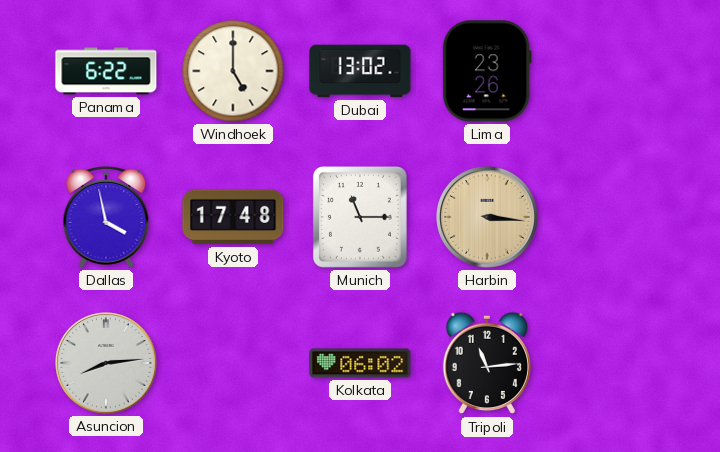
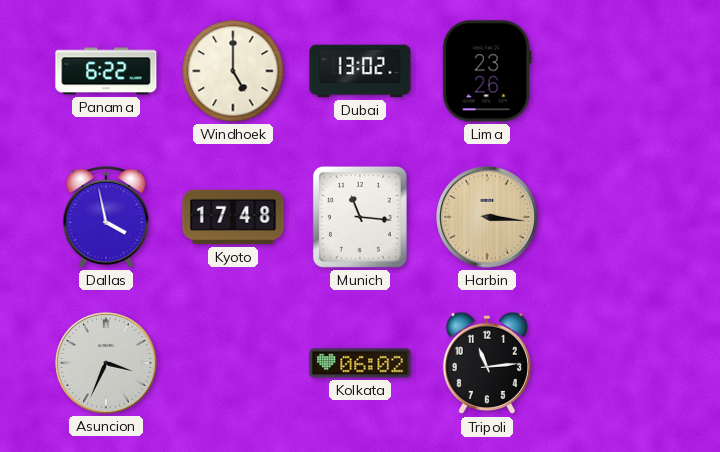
Munich: 11:15 -> 11:16
Asuncion: 8:14 -> 3:34
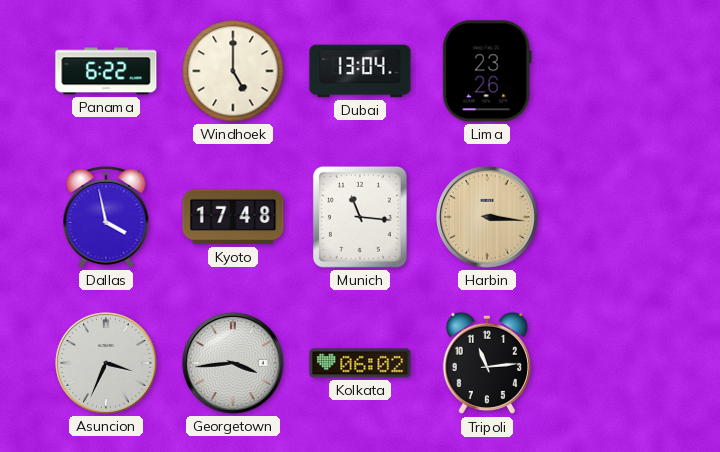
Dubai: 13:02 -> 13:04
Georgetown: none -> 3:44
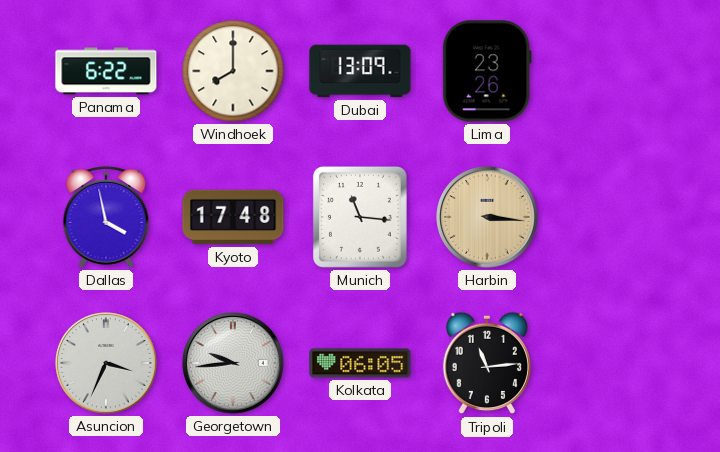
Windhoek: 5:00 -> 8:00
Dubai: 13:04 -> 13:09
Georgetown: 3:44 -> 9:44
Kolkata: 06:02 -> 06:05
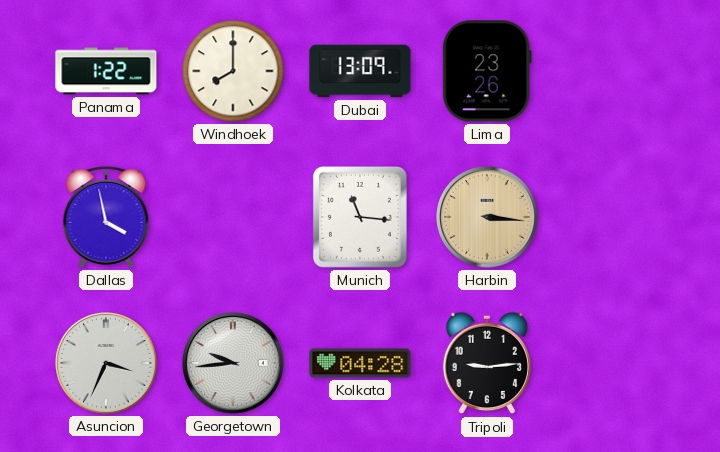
Panama: 6:22 -> 1:22
Kyoto: 17:48 -> none
Kolkata: 06:05 -> 04:28
Tripoli: 11:14 -> 9:14
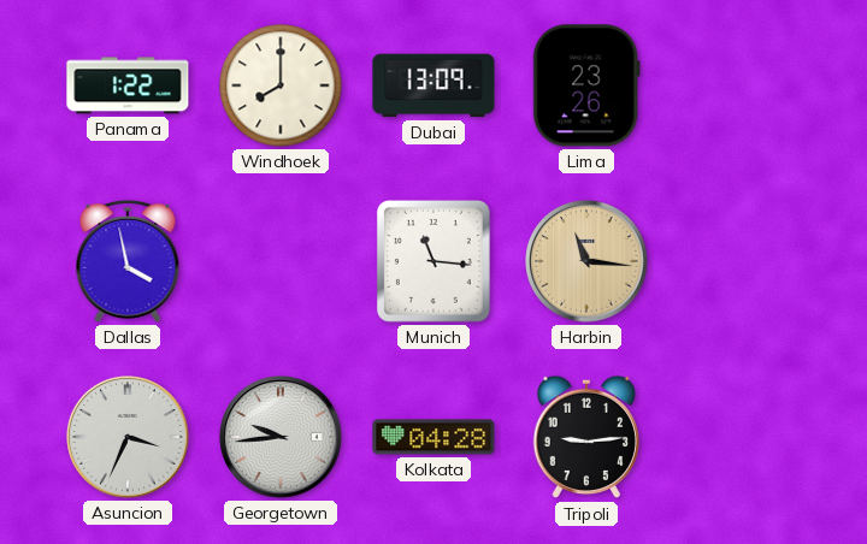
Harbin: 3:16 -> 11:16
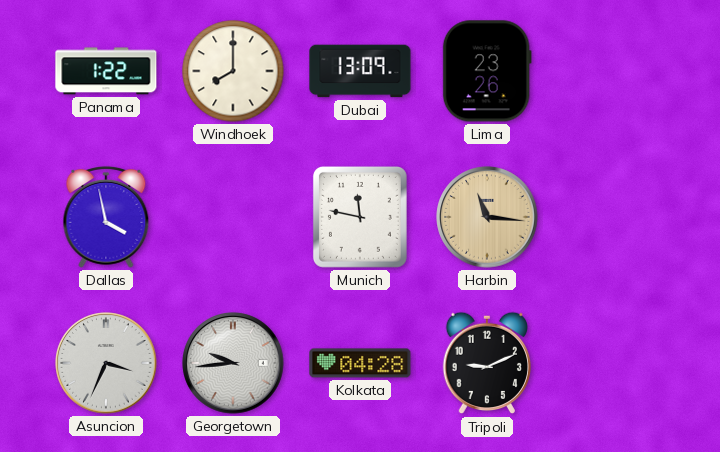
Munich: 11:16 -> 11:47
Tripoli: 9:14 -> 9:11
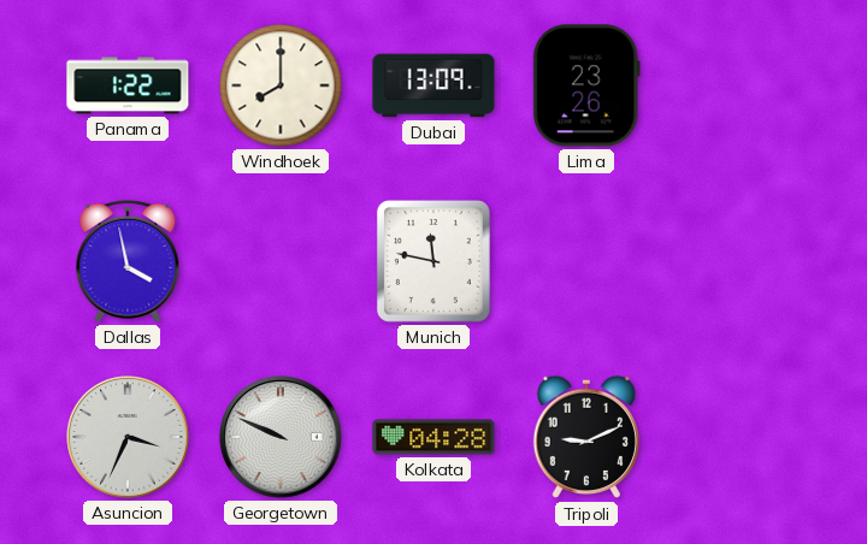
Harbin: 11:16 -> none
Georgetown: 9:44 -> 9:49
